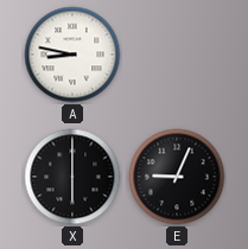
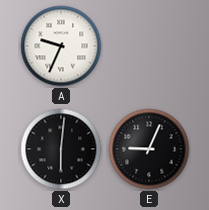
A: 8:47 -> 9:34
X: 6:00 -> 6:01
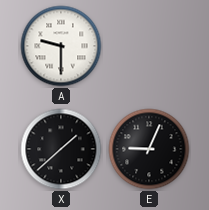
A: 9:34 -> 9:30
X: 6:01 -> 1:38
